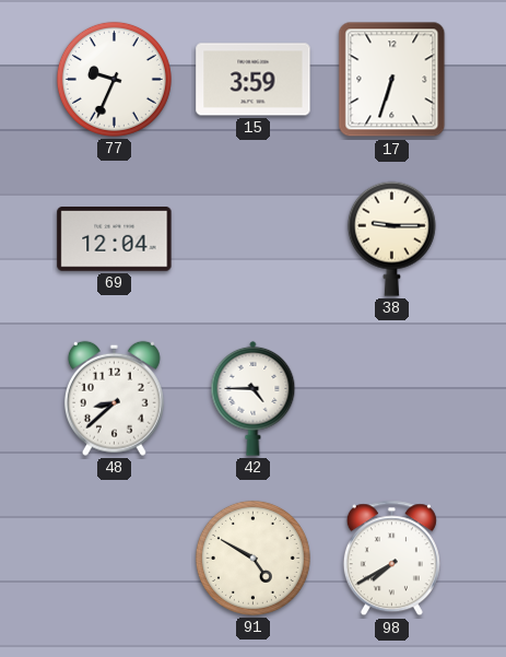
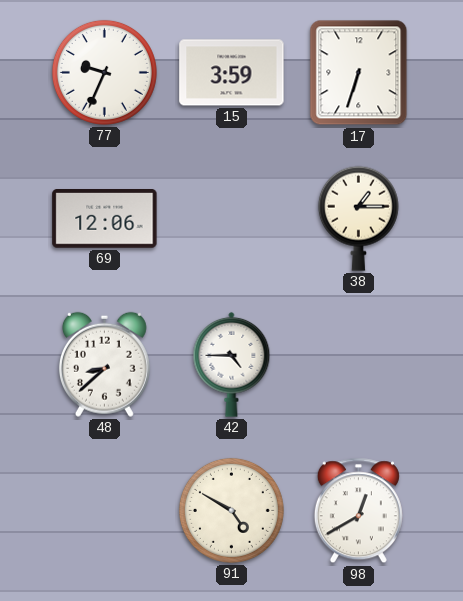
69: 12:04 -> 12:06
38: 9:15 -> 1:15
98: 7:40 -> 12:40
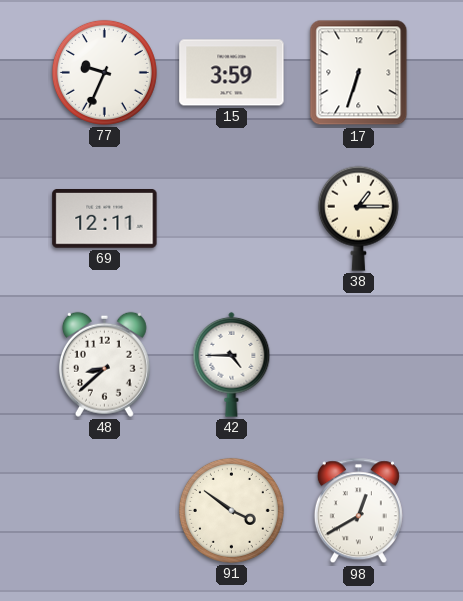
69: 12:06 -> 12:11
91: 4:50 -> 3:51
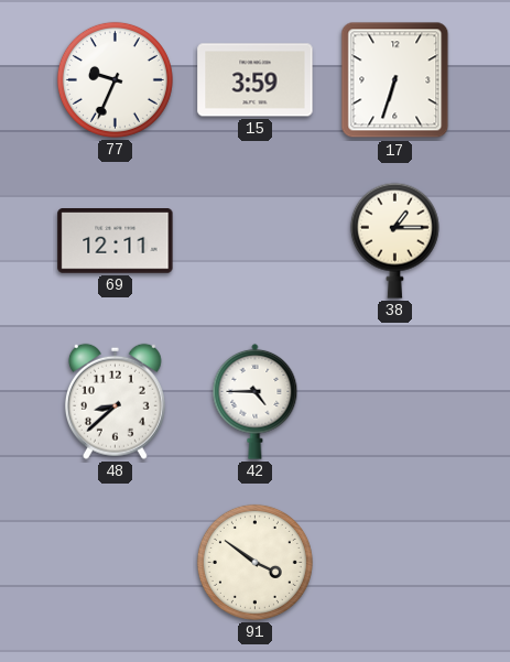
98: 12:40 -> none
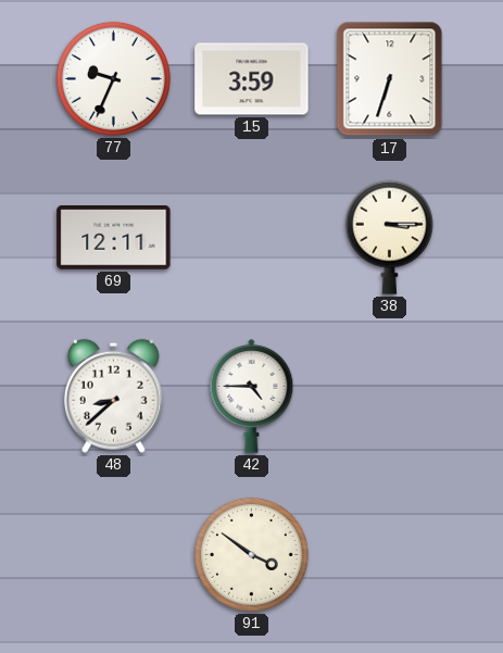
38: 1:15 -> 3:15
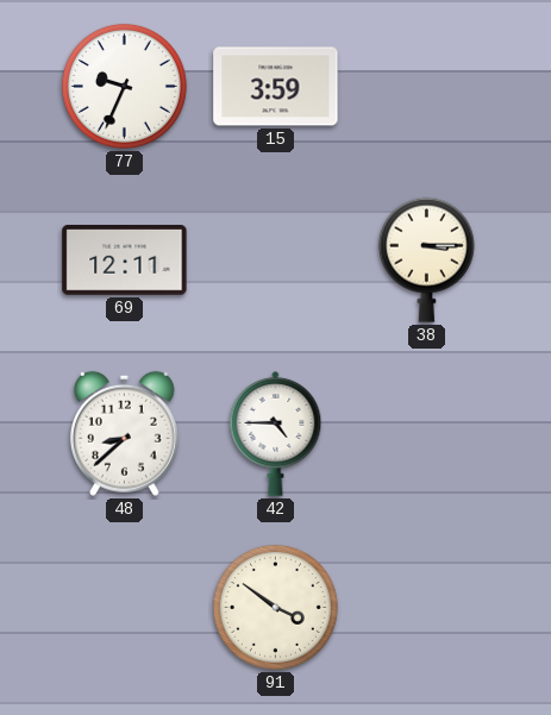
17: 6:33 -> none
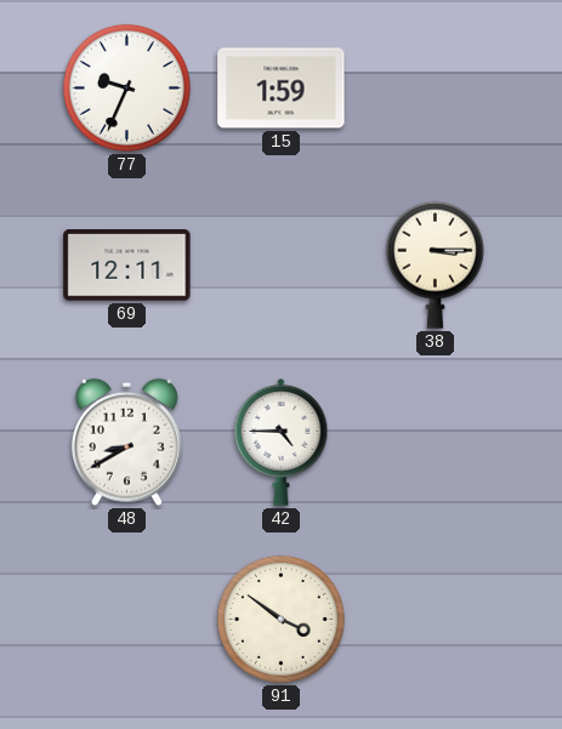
15: 3:59 -> 1:59
48: 8:38 -> 8:40
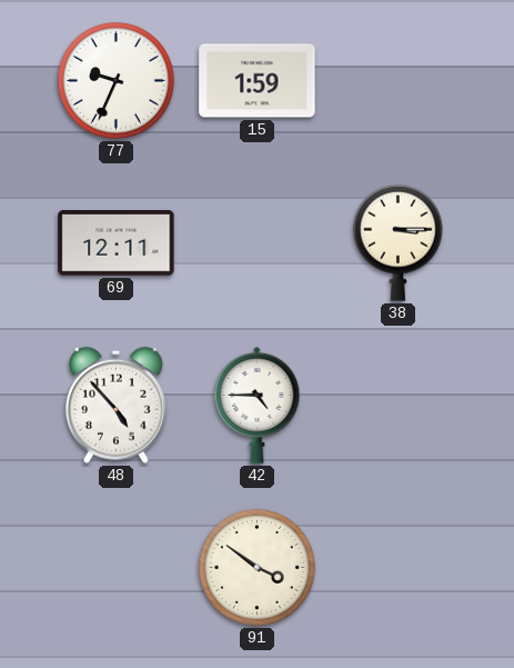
48: 8:40 -> 4:53
